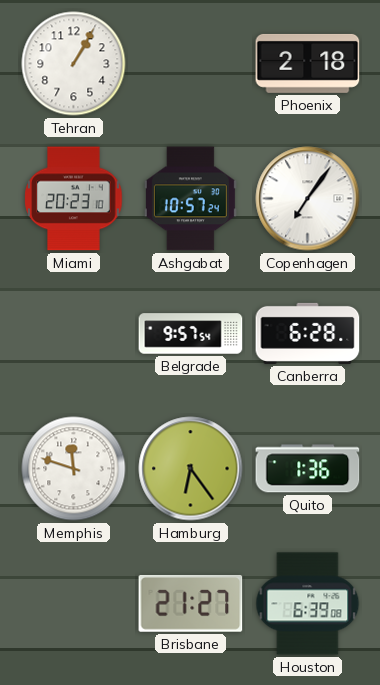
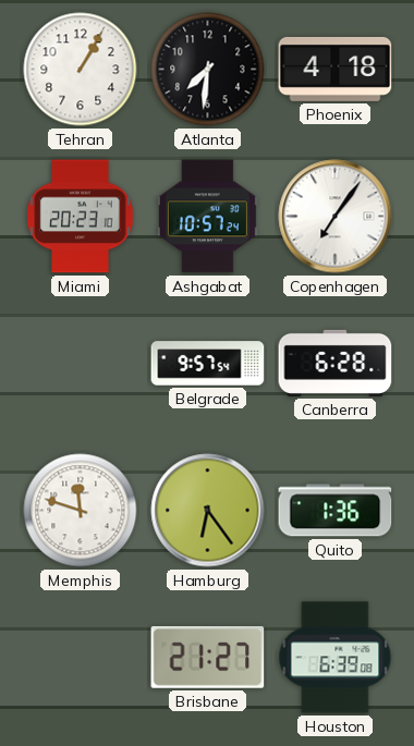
Atlanta: none -> 7:31
Phoenix: 2:18 -> 4:18
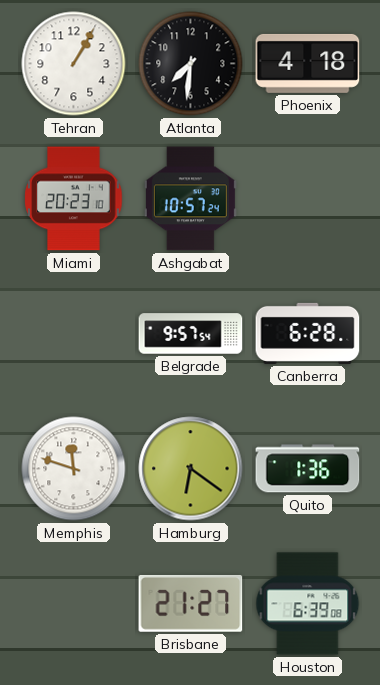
Copenhagen: 7:06 -> none
Hamburg: 6:24 -> 6:21
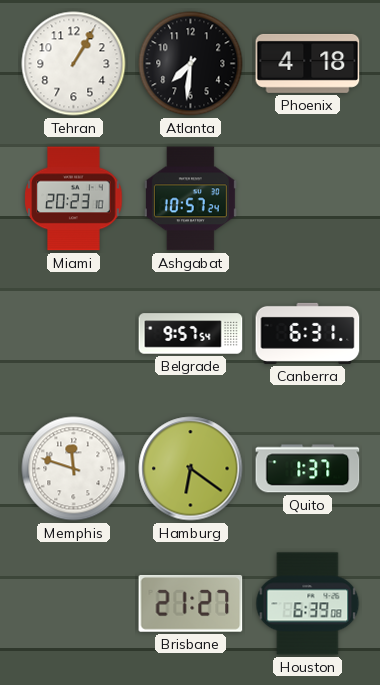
Canberra: 6:28 -> 6:31
Quito: 1:36 -> 1:37
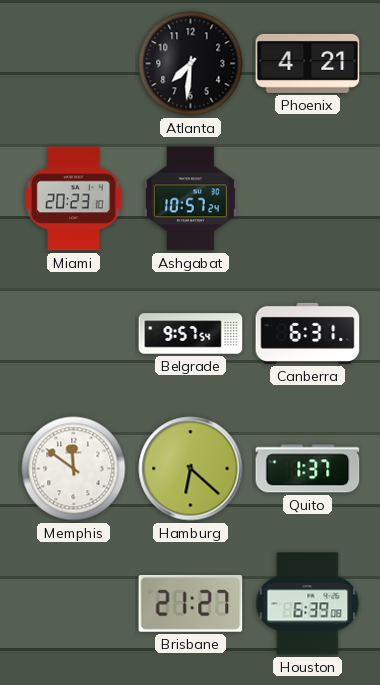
Tehran: 1:05 -> none
Phoenix: 4:18 -> 4:21
Memphis: 11:48 -> 11:51
Hamburg: 6:21 -> 6:22
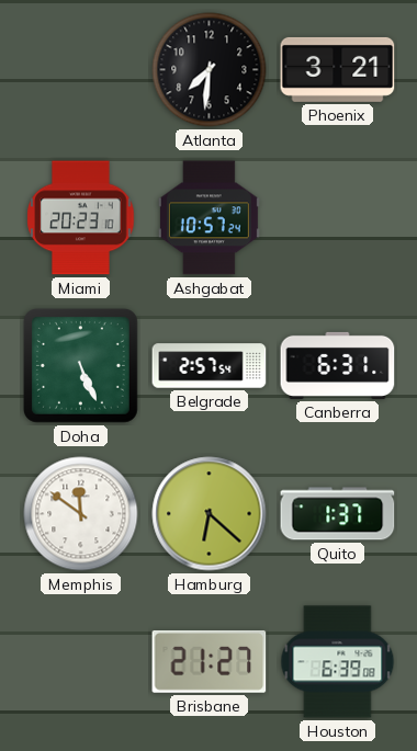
Phoenix: 4:21 -> 3:21
Doha: none -> 5:26
Belgrade: 9:57 -> 2:57
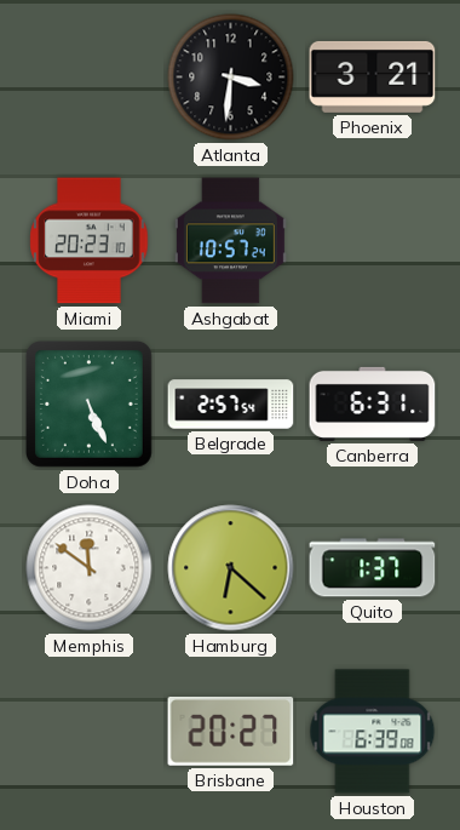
Atlanta: 7:31 -> 3:31
Brisbane: 21:27 -> 20:27
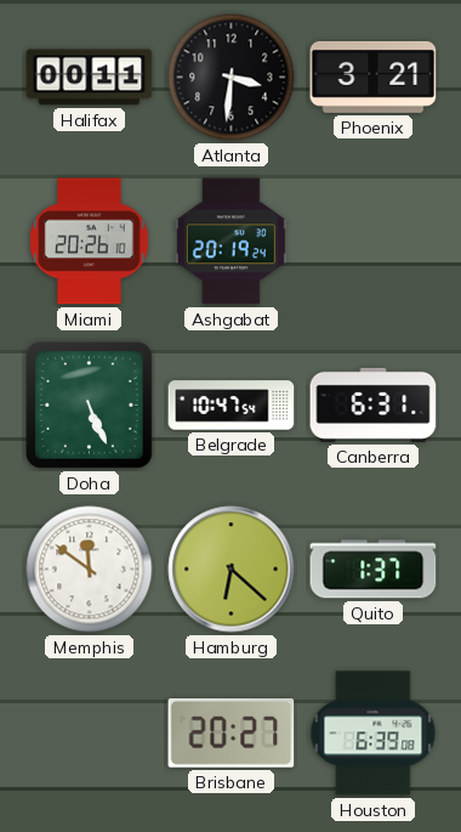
Halifax: none -> 00:11
Miami: 20:23 -> 20:26
Ashgabat: 10:57 -> 20:19
Belgrade: 2:57 -> 10:47
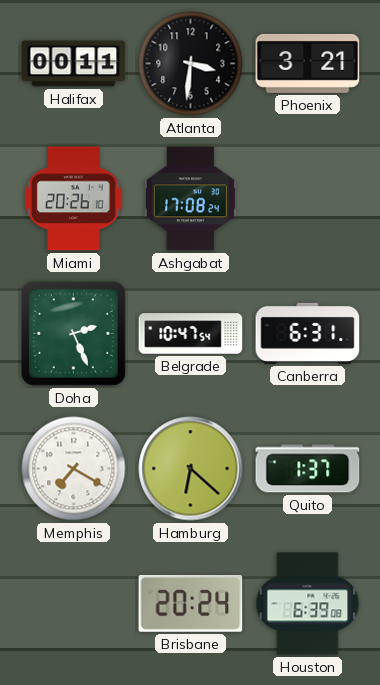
Ashgabat: 20:19 -> 17:08
Doha: 5:26 -> 2:26
Memphis: 11:51 -> 7:20
Brisbane: 20:27 -> 20:24
